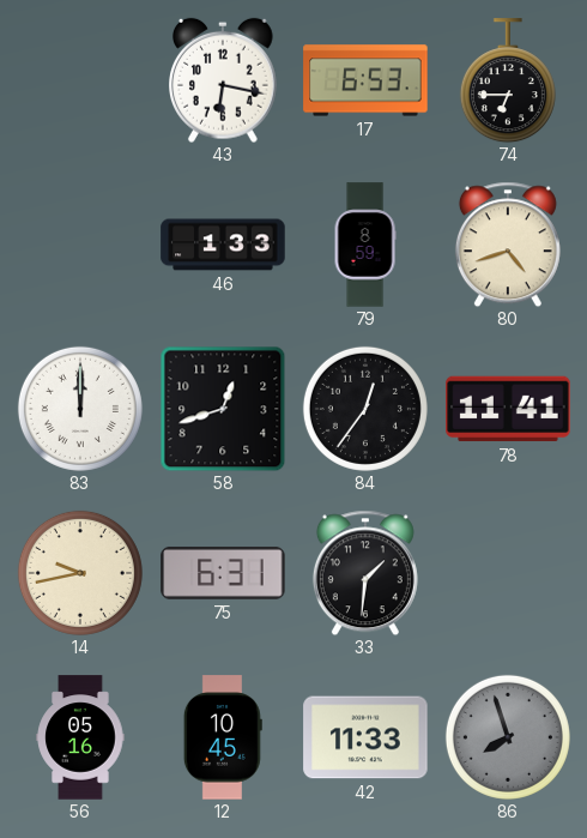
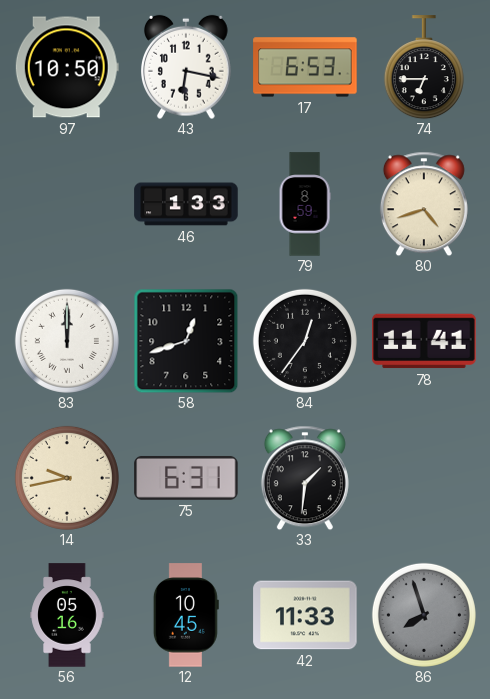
97: none -> 10:50
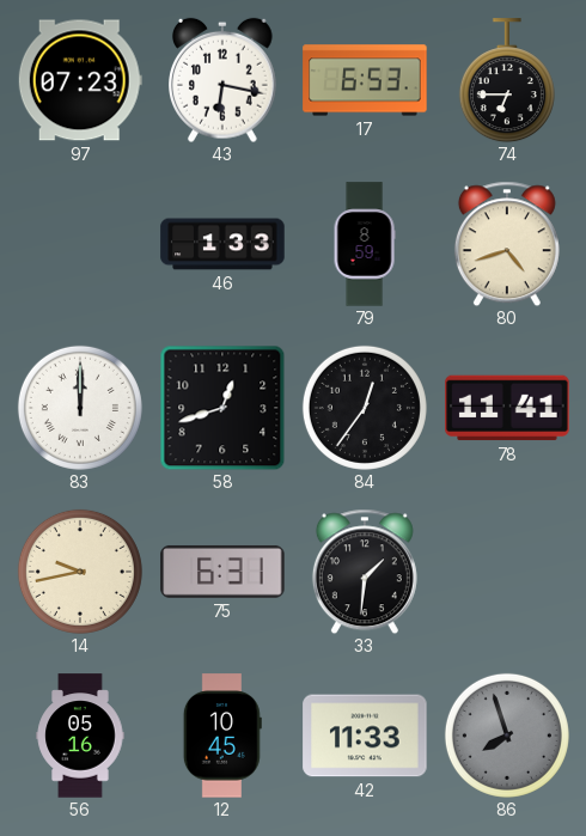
97: 10:50 -> 07:23
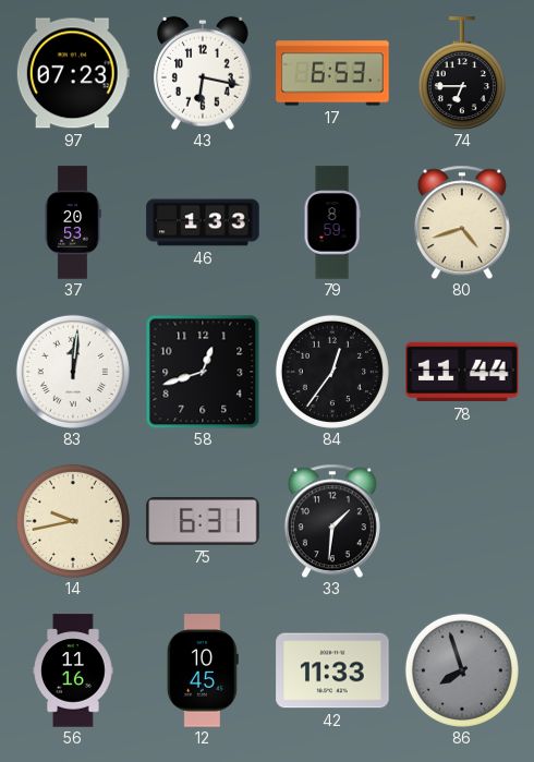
37: none -> 20:53
83: 12:00 -> 12:01
78: 11:41 -> 11:44
56: 05:16 -> 11:16
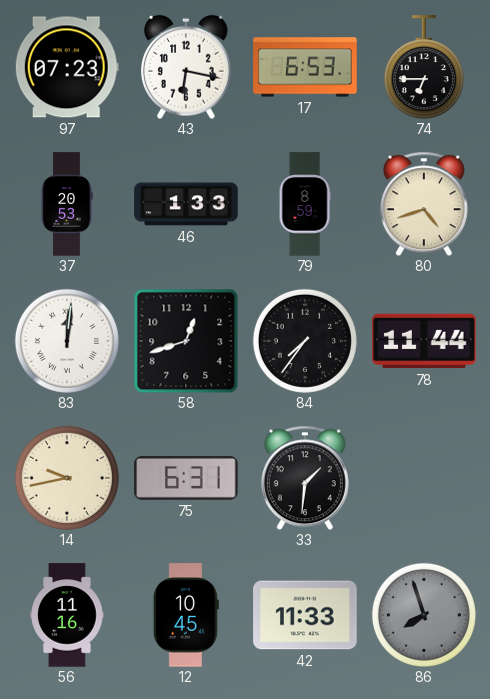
84: 12:36 -> 7:36
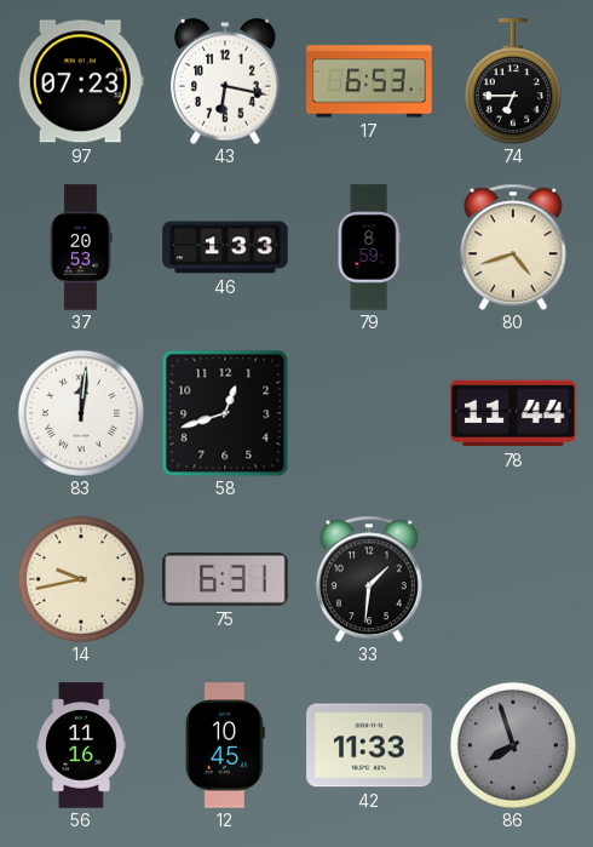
84: 7:36 -> none
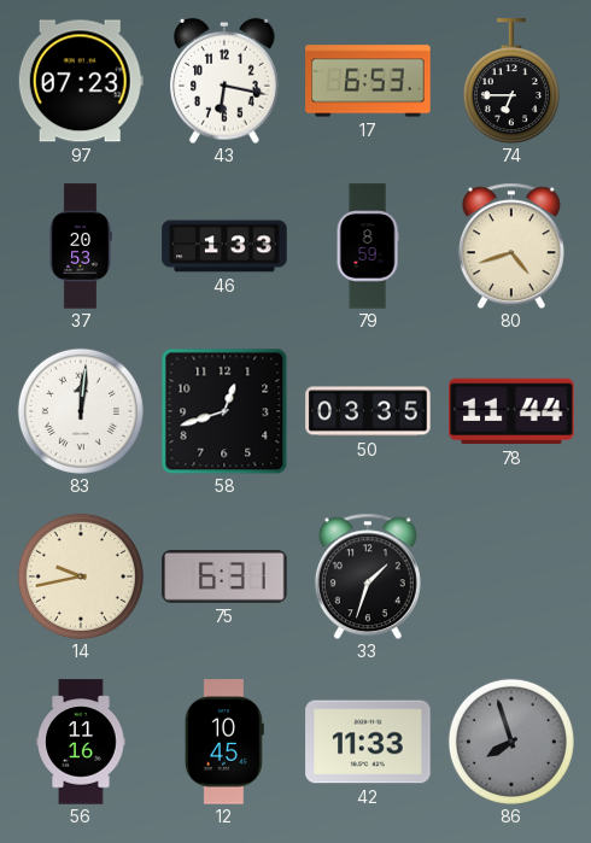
50: none -> 03:35
33: 1:31 -> 1:33
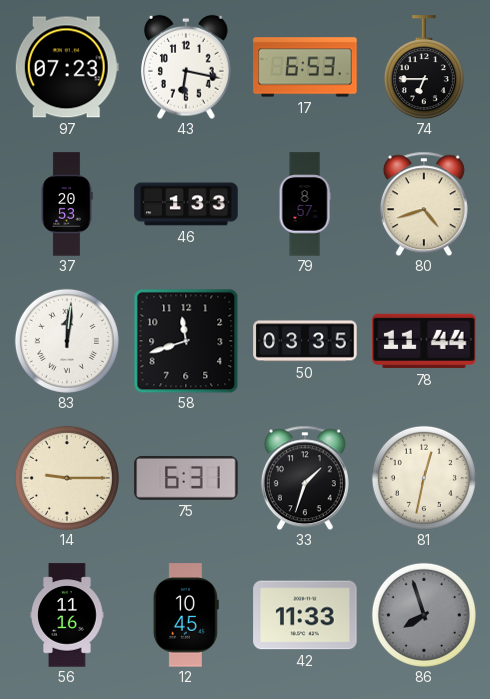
79: 8:59 -> 8:57
58: 12:42 -> 11:42
14: 9:43 -> 9:15
81: none -> 12:32
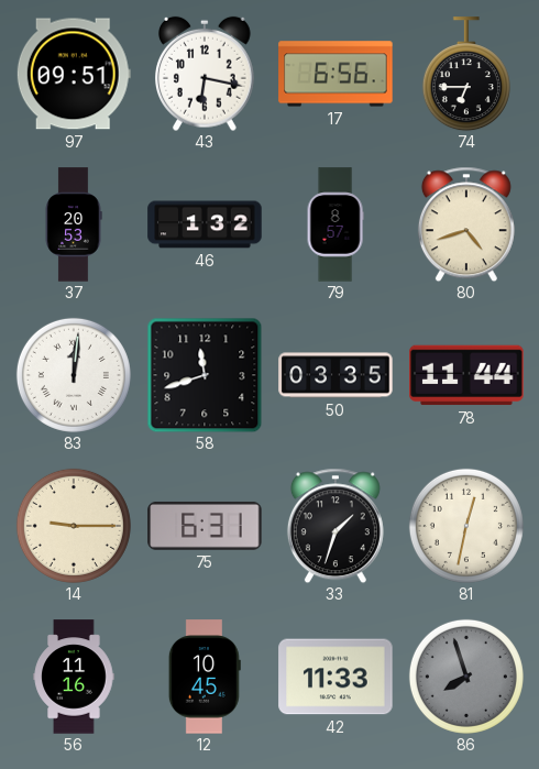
97: 07:23 -> 09:51
17: 6:53 -> 6:56
46: 1:33 -> 1:32
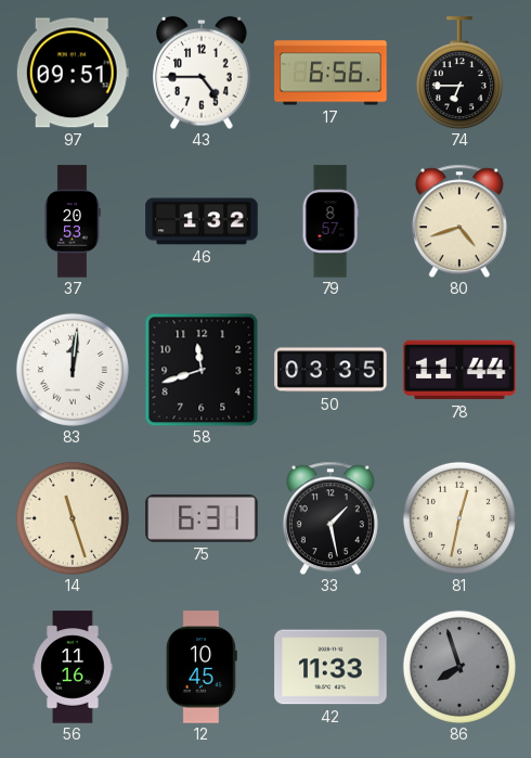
43: 6:17 -> 4:45
14: 9:15 -> 11:27
33: 1:33 -> 1:28
